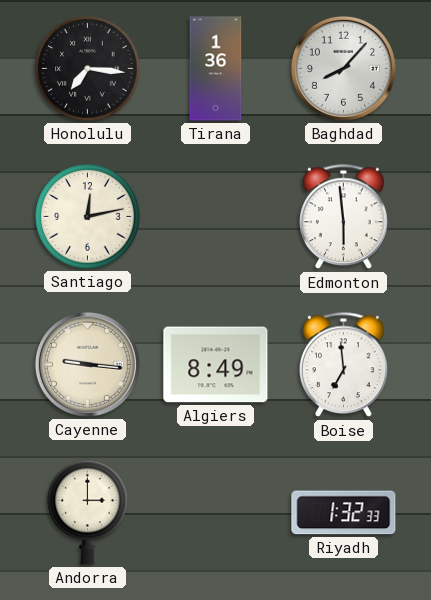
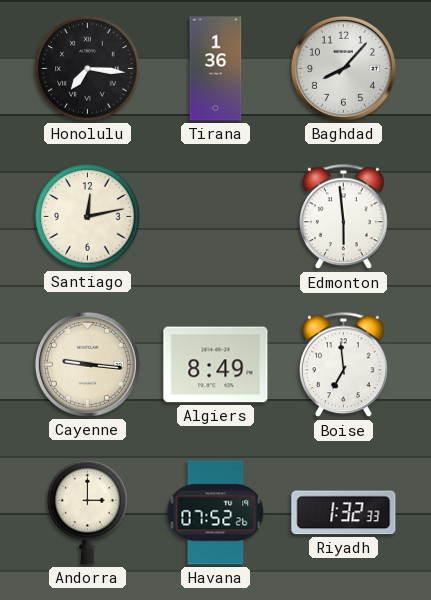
Havana: none -> 07:52
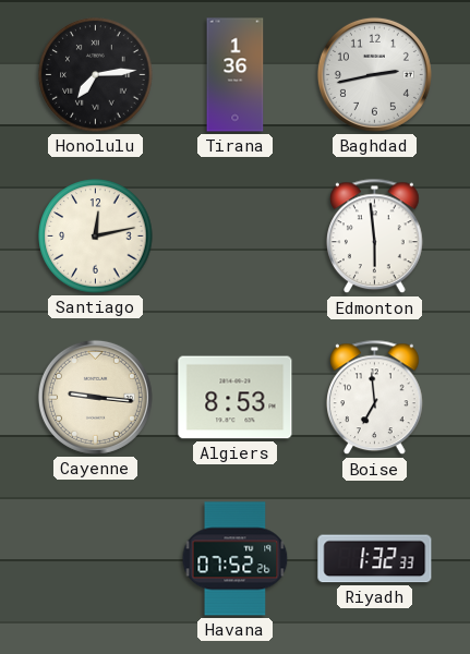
Honolulu: 7:16 -> 7:14
Baghdad: 8:07 -> 2:43
Algiers: 8:49 -> 8:53
Andorra: 3:00 -> none
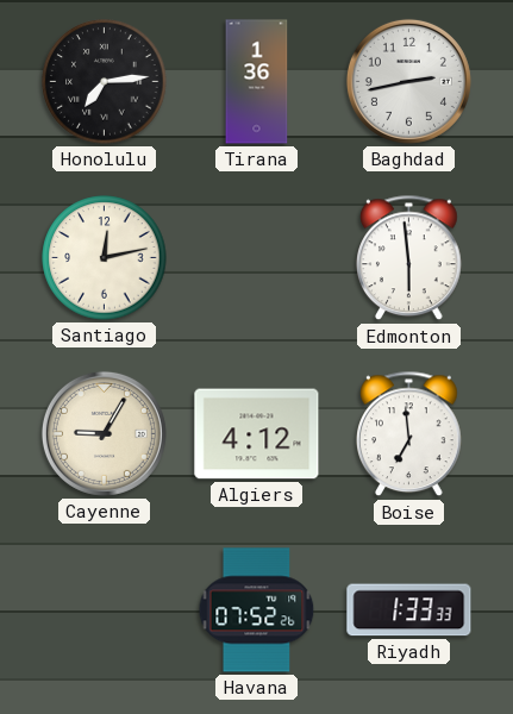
Cayenne: 9:16 -> 9:05
Algiers: 8:53 -> 4:12
Riyadh: 1:32 -> 1:33
